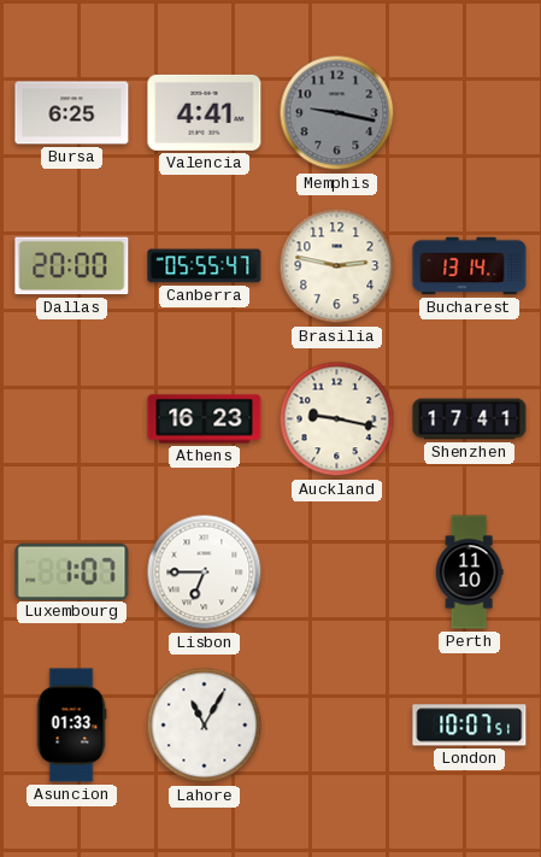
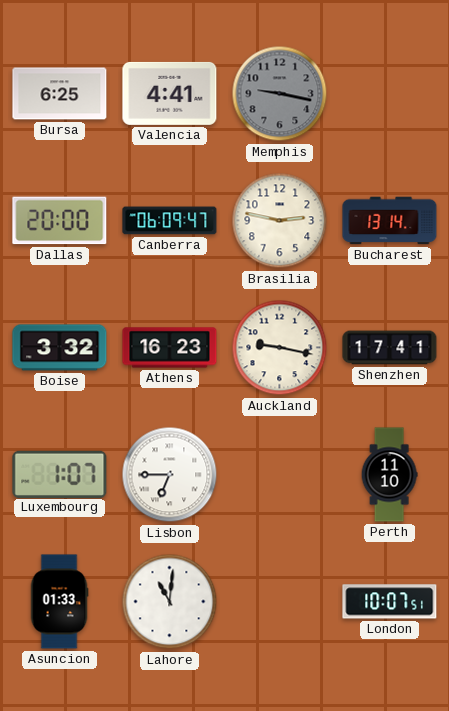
Canberra: 05:55 -> 06:09
Boise: none -> 3:32
Lahore: 11:05 -> 11:01
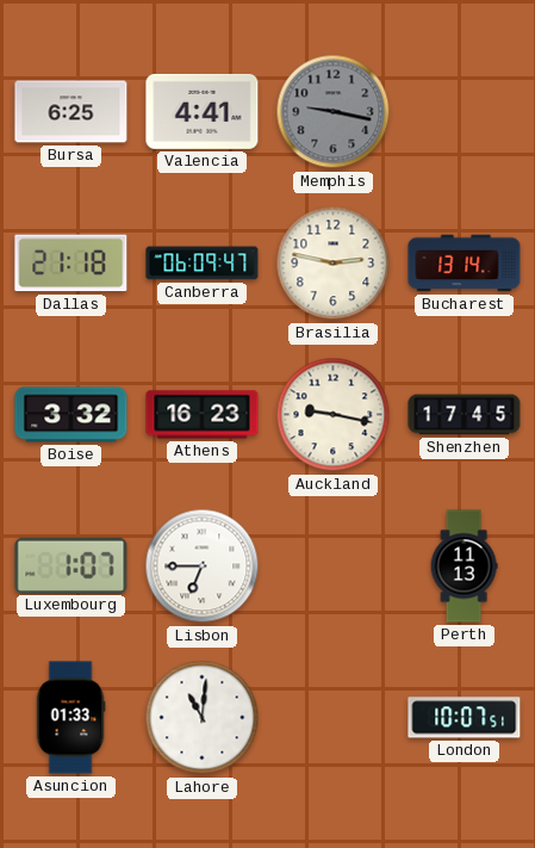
Dallas: 20:00 -> 21:18
Shenzhen: 17:41 -> 17:45
Perth: 11:10 -> 11:13
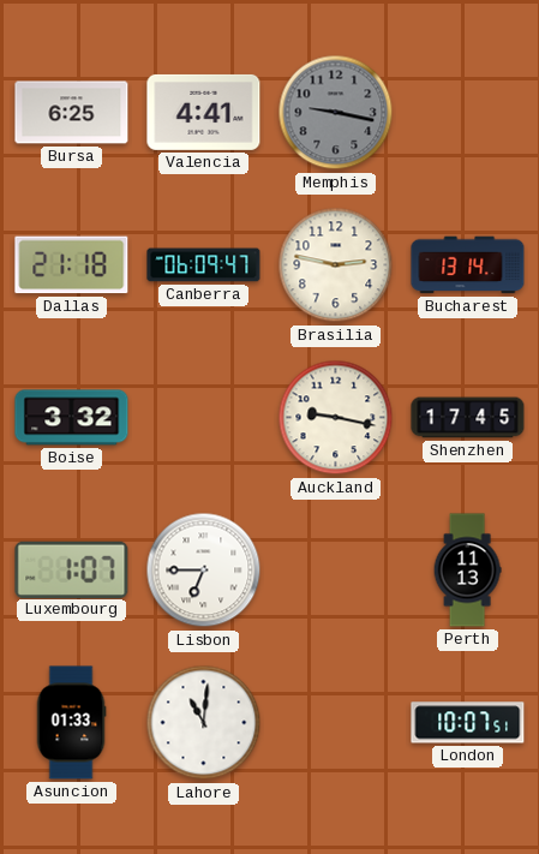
Athens: 16:23 -> none
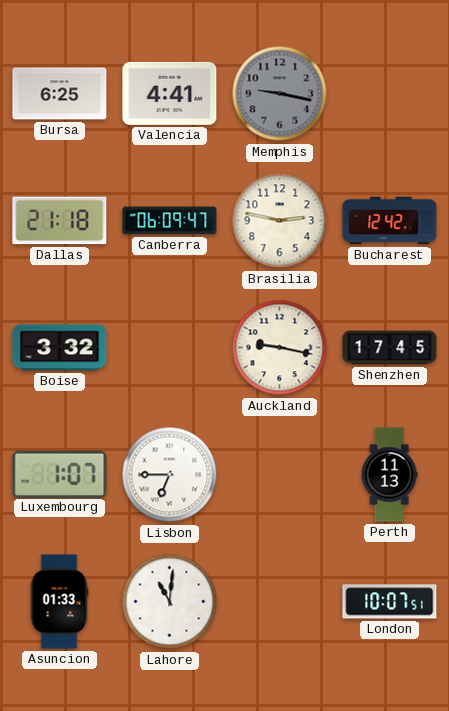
Bucharest: 13:14 -> 12:42
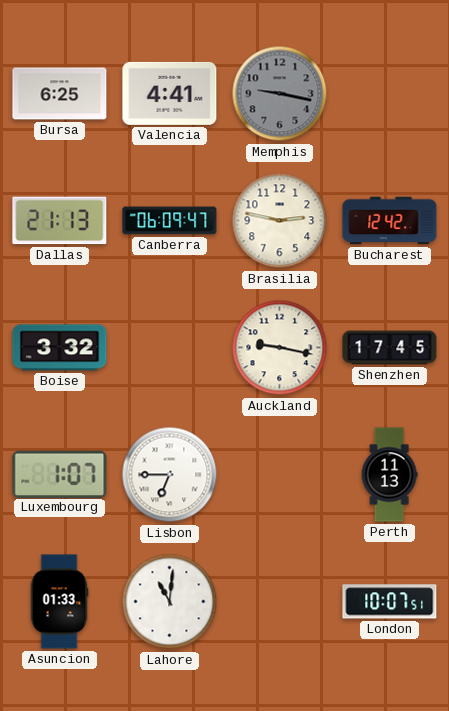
Dallas: 21:18 -> 21:13
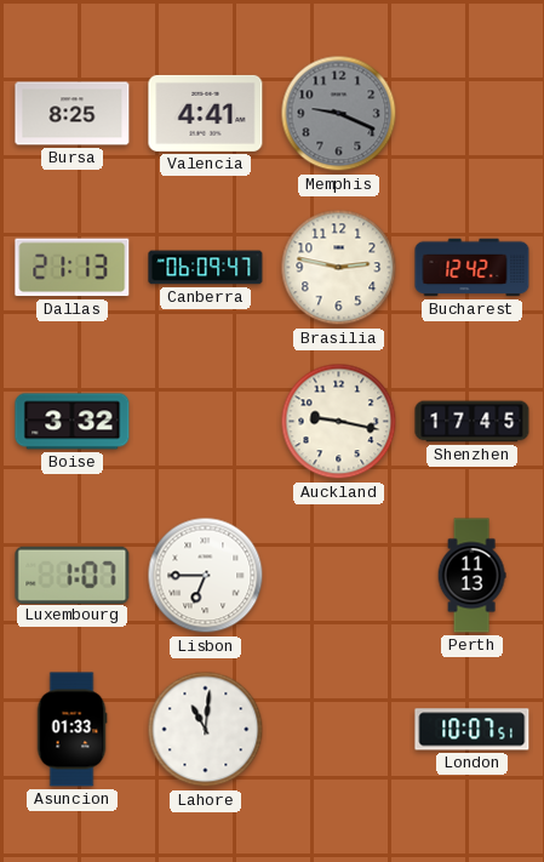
Bursa: 6:25 -> 8:25
Memphis: 9:17 -> 9:19
